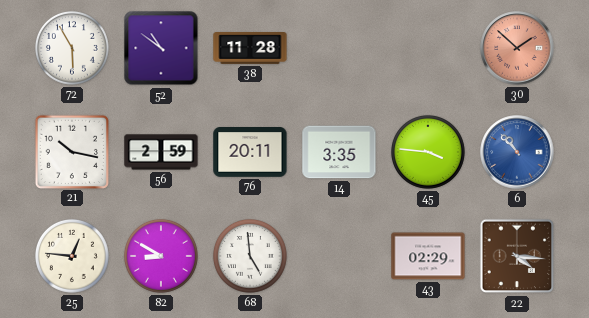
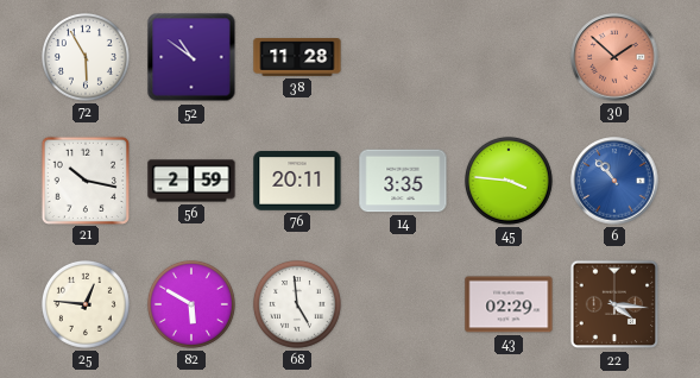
82: 8:50 -> 5:50
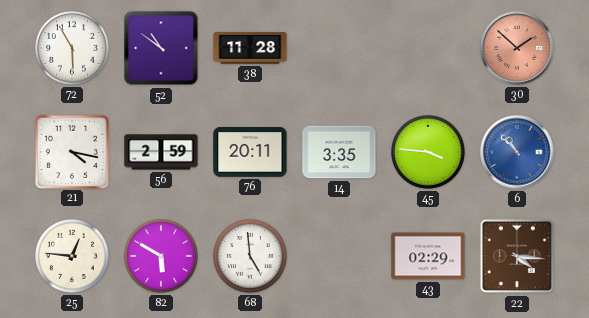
21: 10:17 -> 4:17
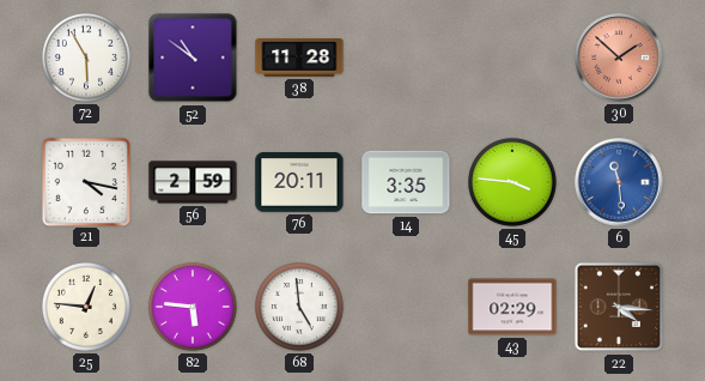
6: 10:53 -> 11:29
82: 5:50 -> 5:46
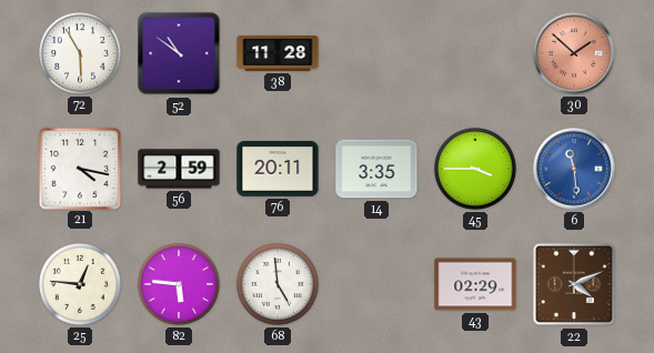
45: 3:46 -> 3:45
22: 4:16 -> 4:11
